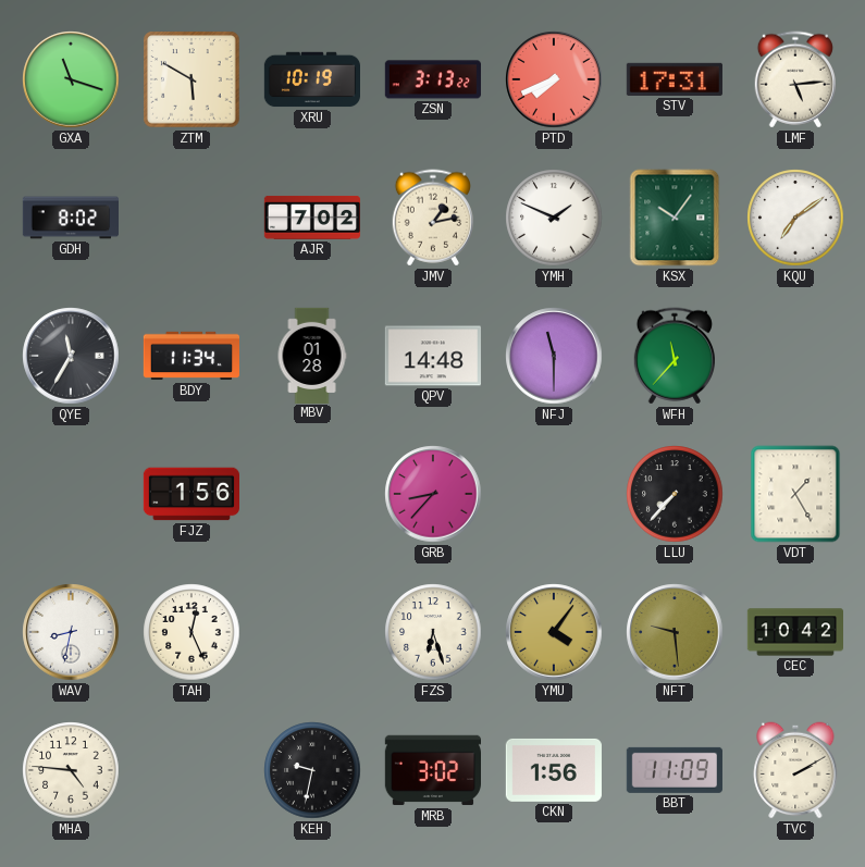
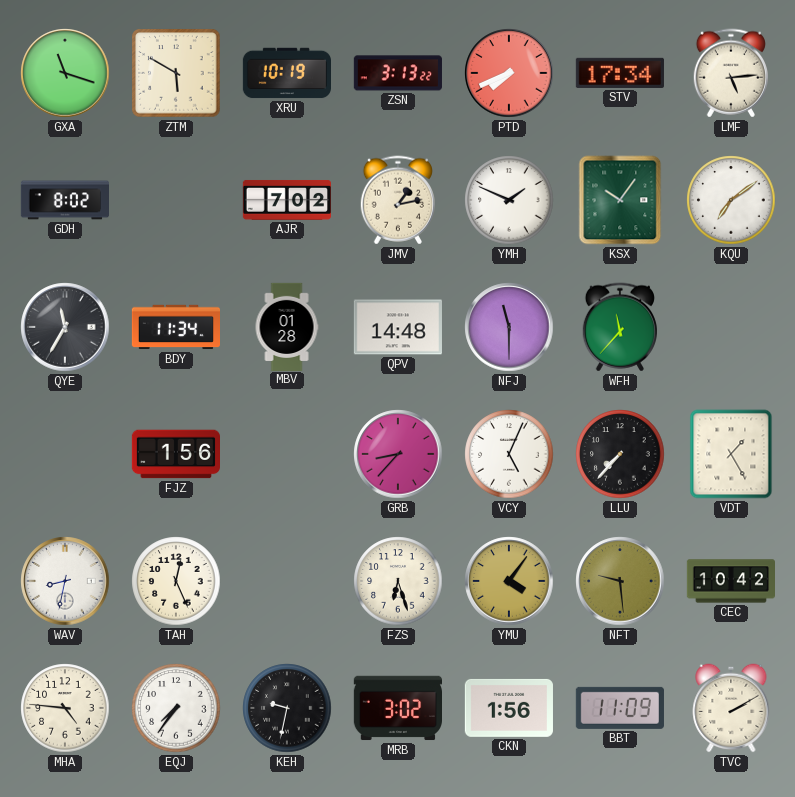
STV: 17:31 -> 17:34
VCY: none -> 5:04
EQJ: none -> 7:36
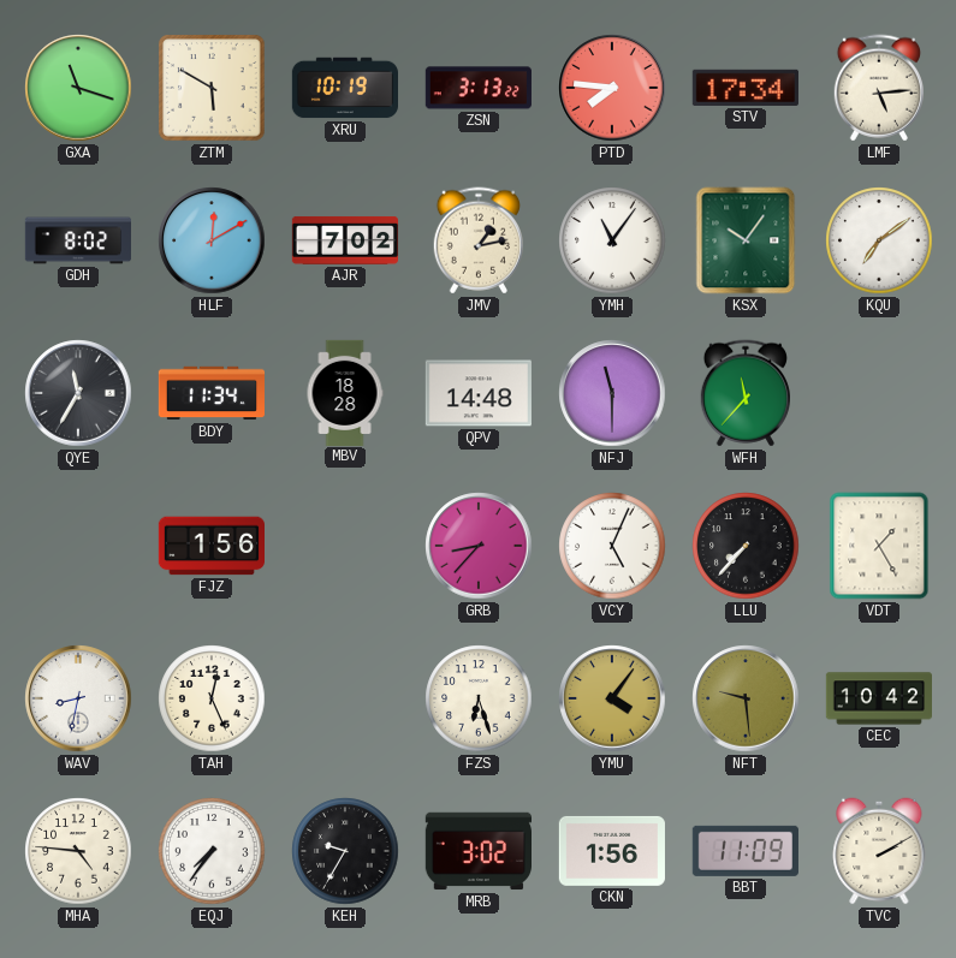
PTD: 7:41 -> 7:46
HLF: none -> 12:10
YMH: 1:49 -> 11:06
MBV: 01:28 -> 18:28
KEH: 9:32 -> 9:35
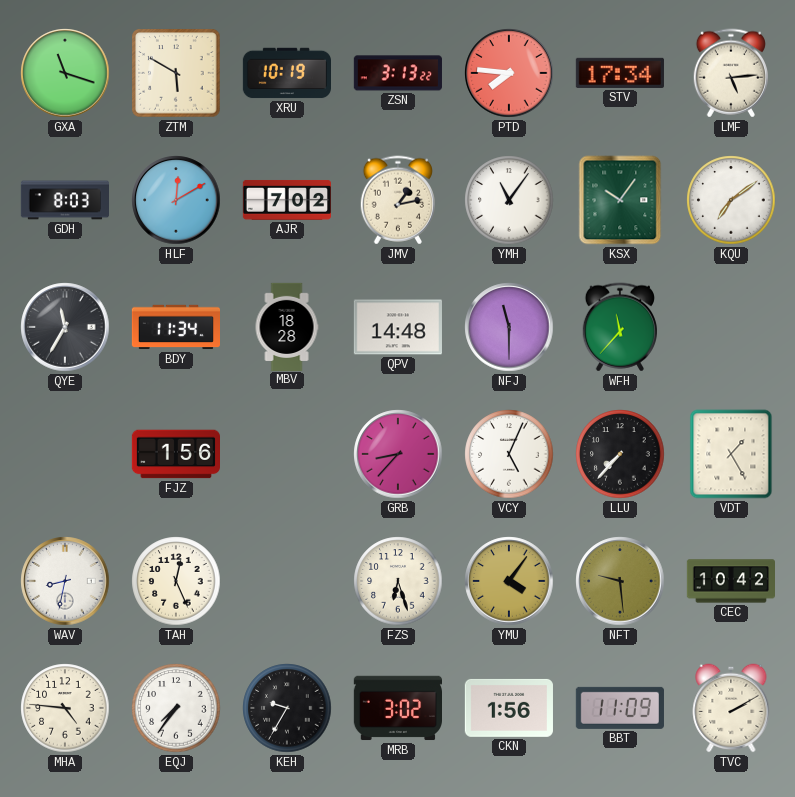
GDH: 8:02 -> 8:03
